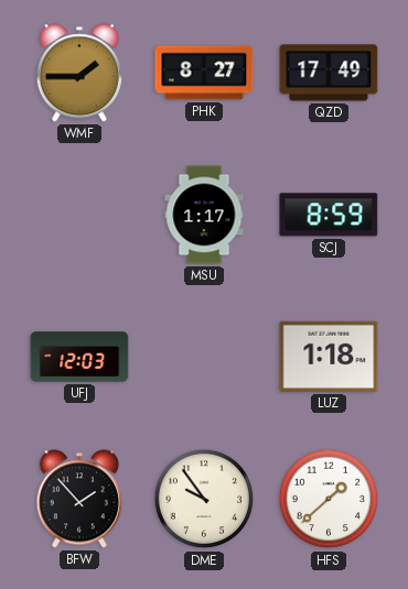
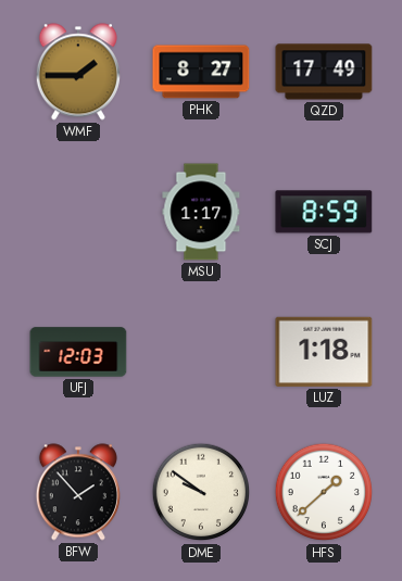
DME: 9:54 -> 9:51
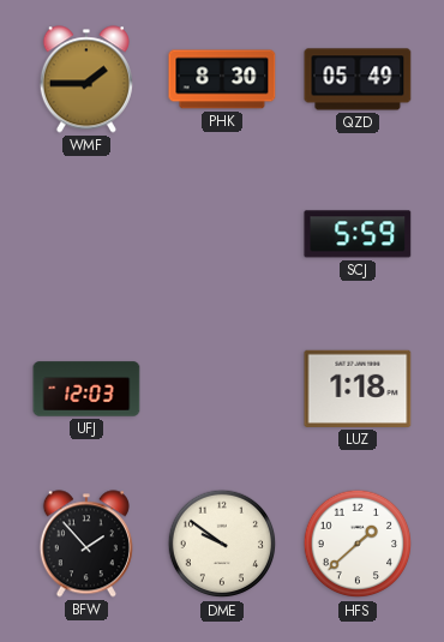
PHK: 8:27 -> 8:30
QZD: 17:49 -> 05:49
MSU: 1:17 -> none
SCJ: 8:59 -> 5:59
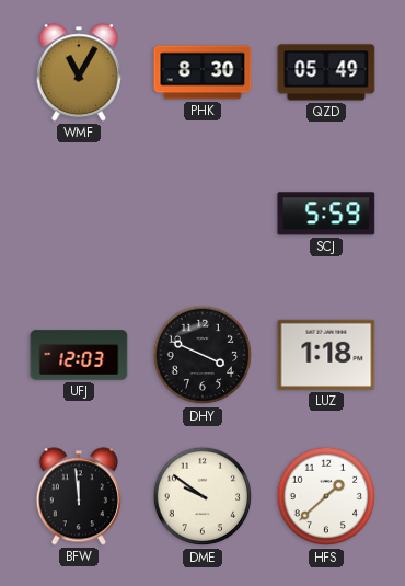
WMF: 1:45 -> 11:05
DHY: none -> 3:49
BFW: 1:53 -> 11:59
